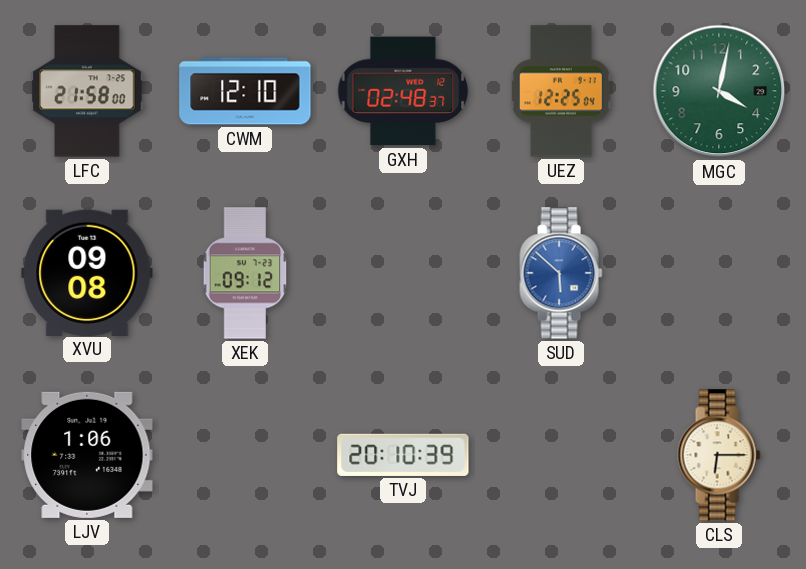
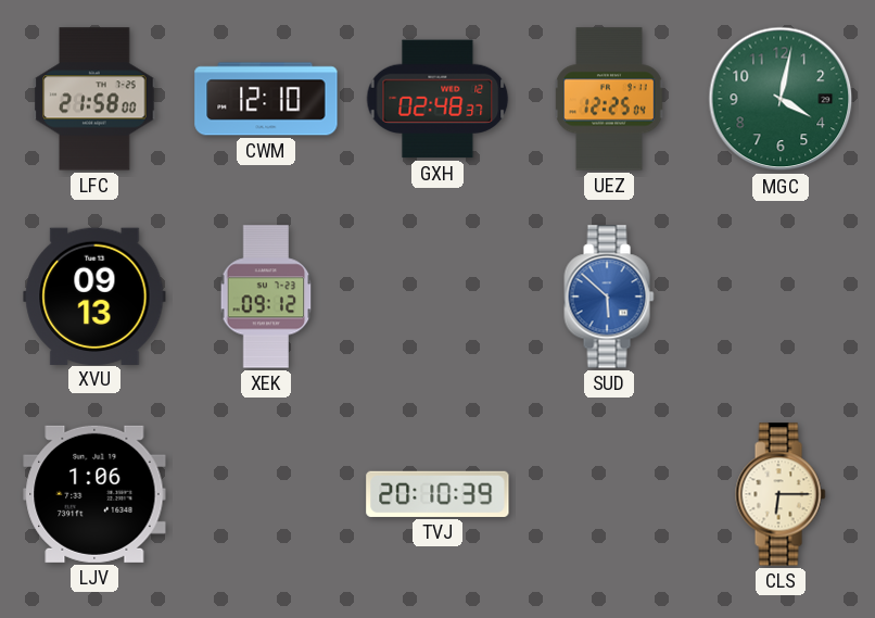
XVU: 09:08 -> 09:13
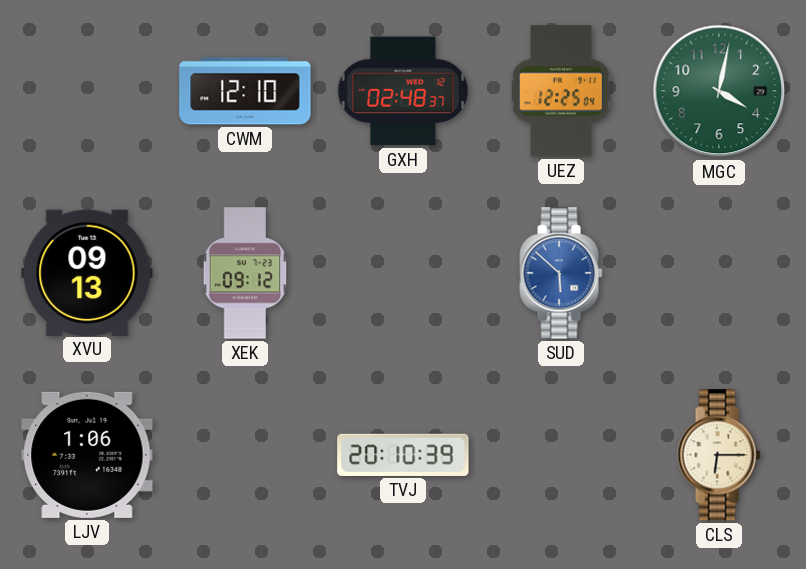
LFC: 21:58 -> none
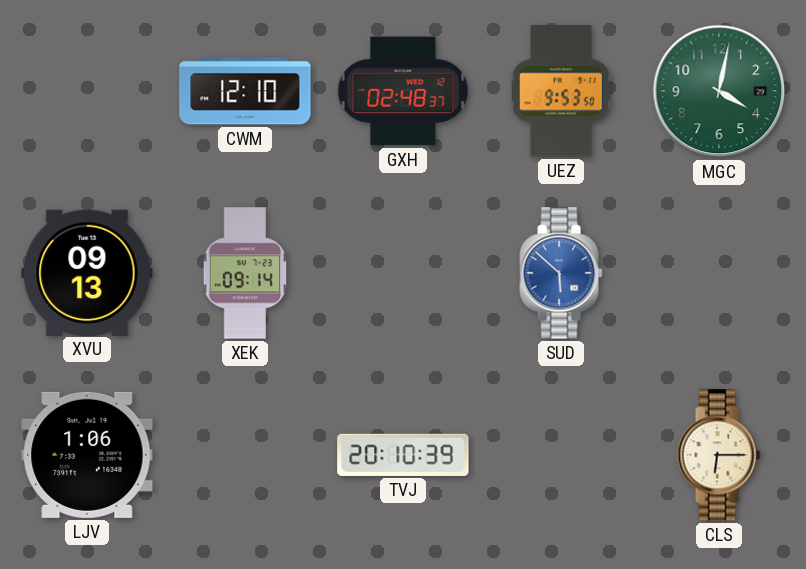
UEZ: 12:25 -> 9:53
XEK: 09:12 -> 09:14
